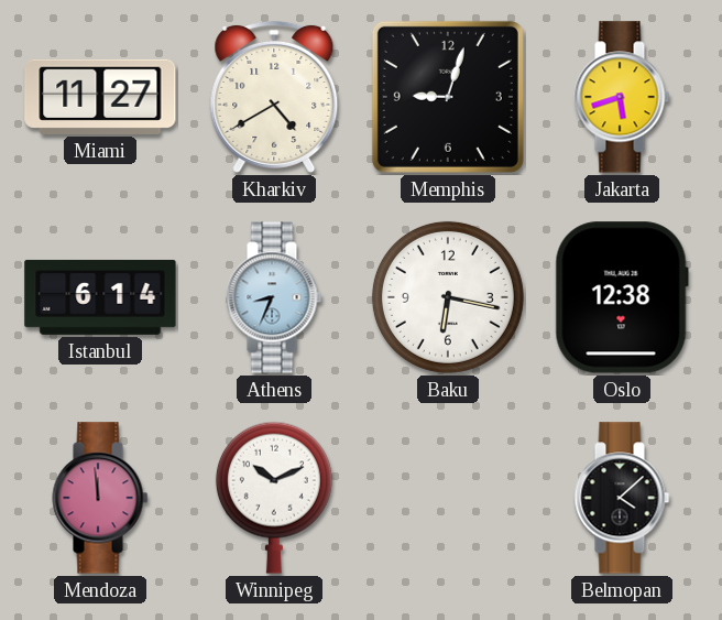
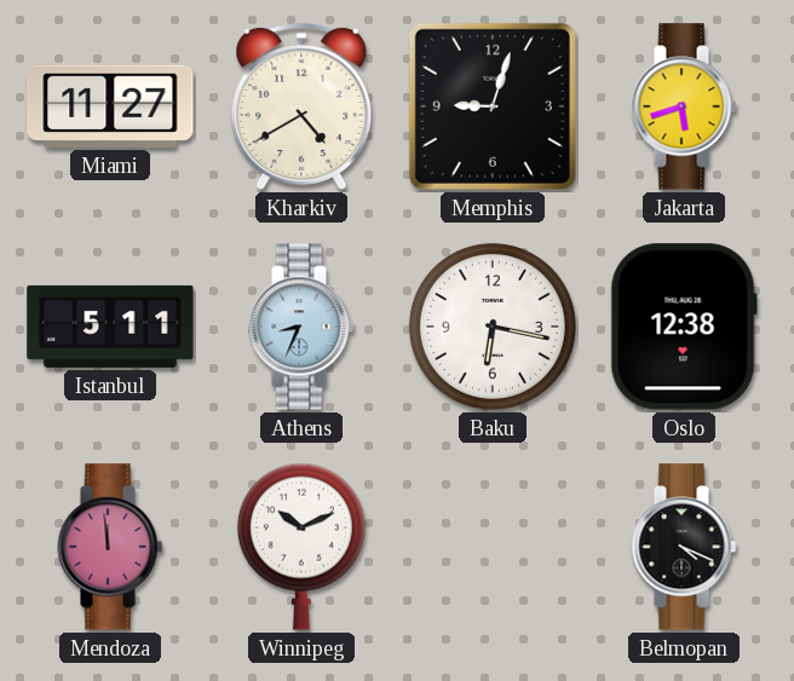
Istanbul: 6:14 -> 5:11
Belmopan: 4:08 -> 4:19
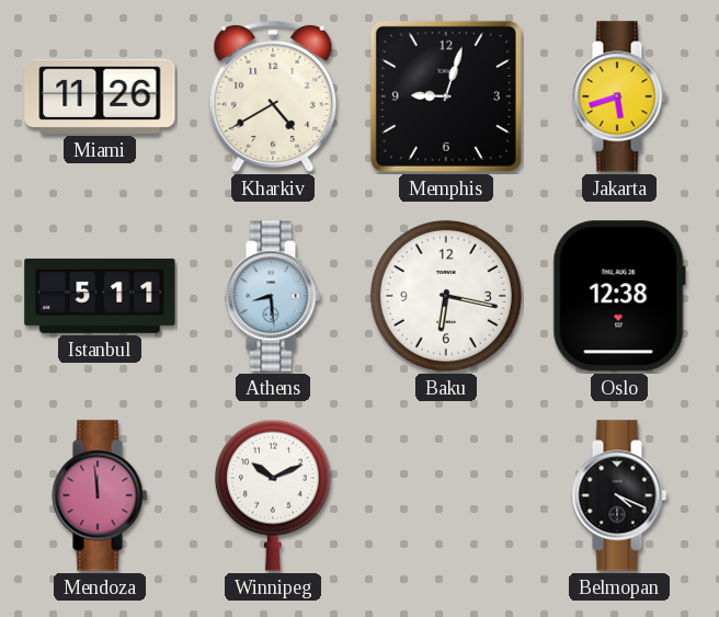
Miami: 11:27 -> 11:26
Athens: 8:34 -> 8:29
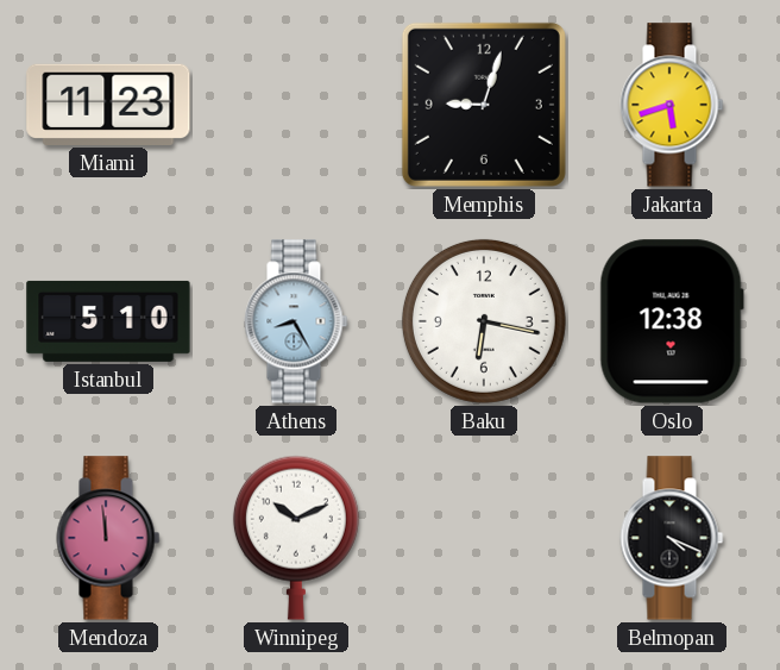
Miami: 11:26 -> 11:23
Kharkiv: 4:40 -> none
Istanbul: 5:11 -> 5:10
Athens: 8:29 -> 8:25
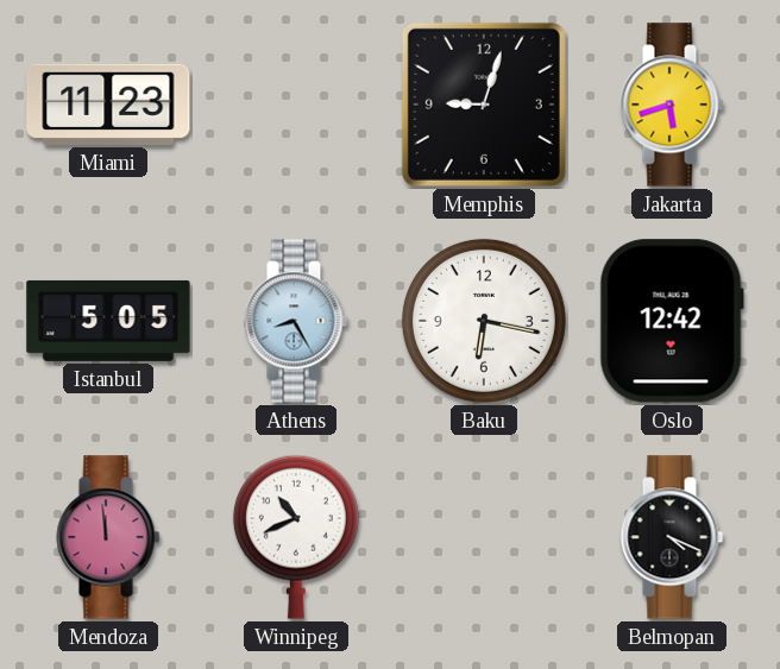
Istanbul: 5:10 -> 5:05
Oslo: 12:38 -> 12:42
Winnipeg: 10:11 -> 10:41
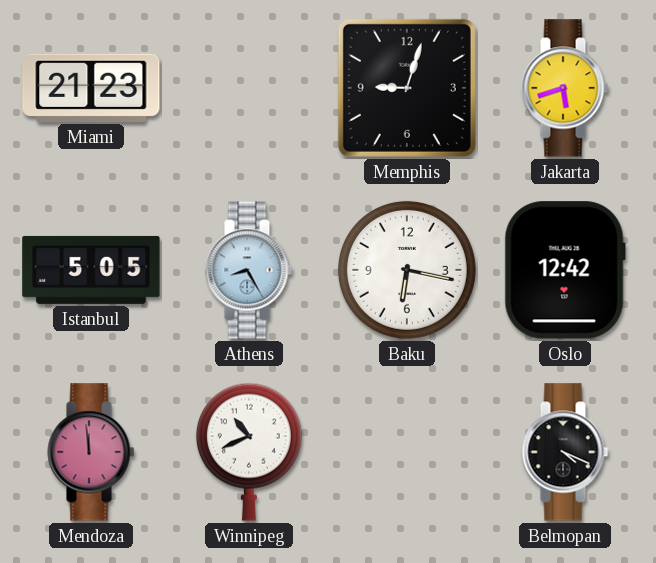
Miami: 11:23 -> 21:23
